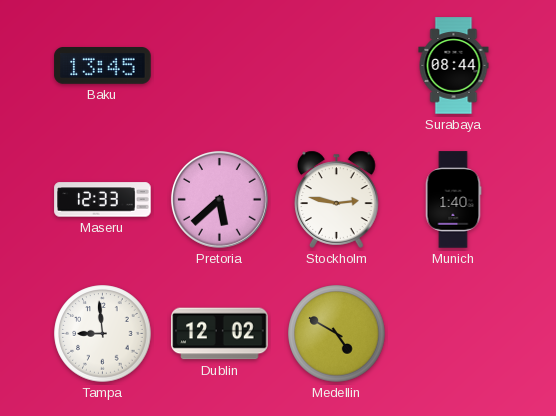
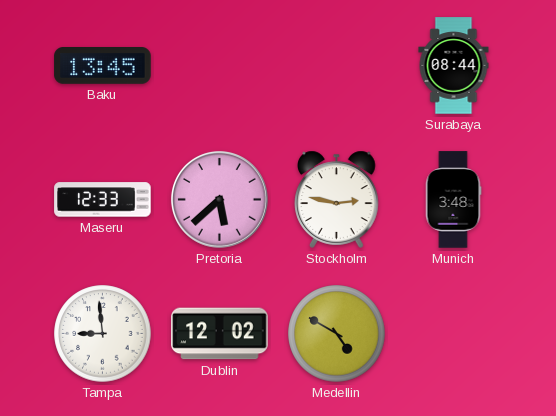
Munich: 1:40 -> 3:48
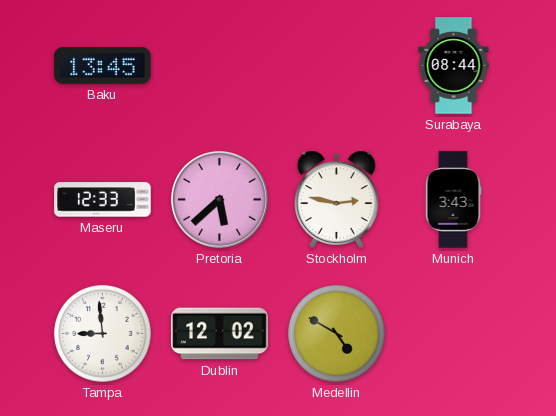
Munich: 3:48 -> 3:43
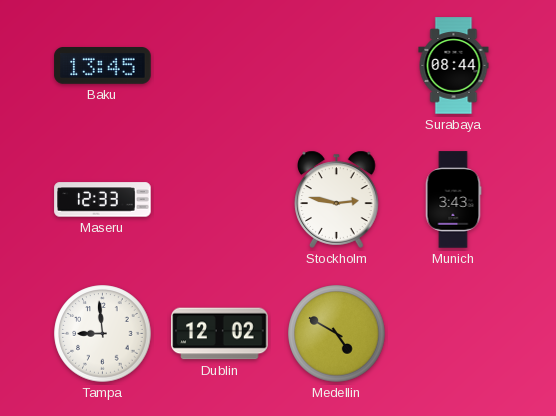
Pretoria: 5:38 -> none
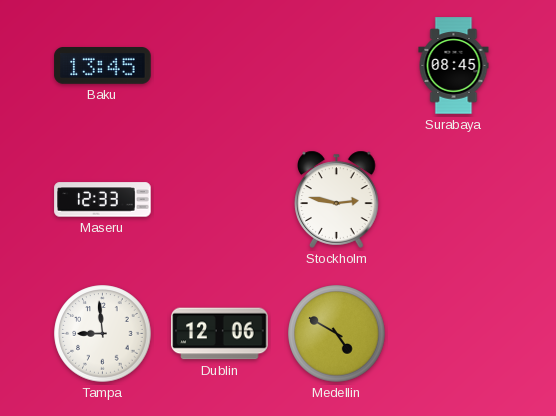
Surabaya: 08:44 -> 08:45
Munich: 3:43 -> none
Dublin: 12:02 -> 12:06
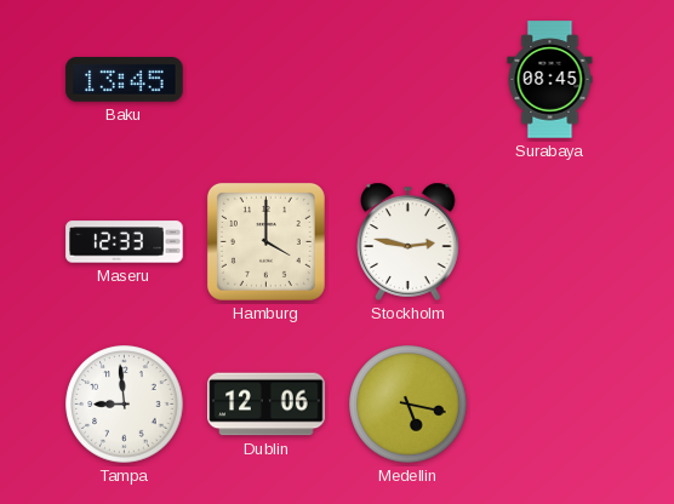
Hamburg: none -> 4:00
Medellin: 4:50 -> 5:17
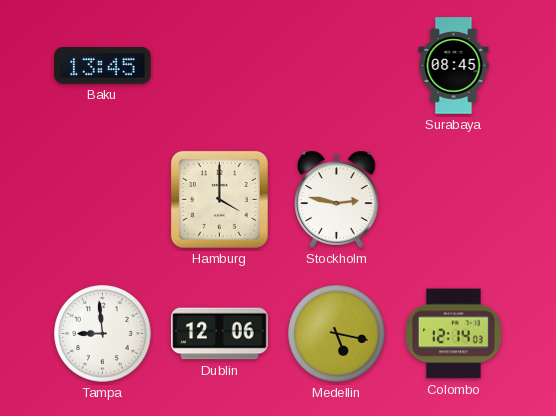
Maseru: 12:33 -> none
Colombo: none -> 12:14
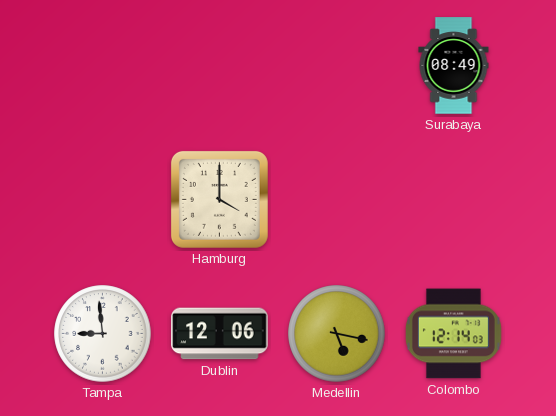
Baku: 13:45 -> none
Surabaya: 08:45 -> 08:49
Stockholm: 2:47 -> none
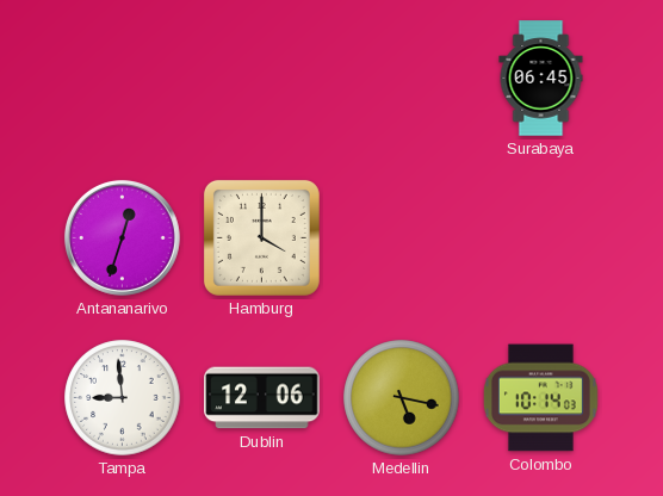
Surabaya: 08:49 -> 06:45
Antananarivo: none -> 12:33
Colombo: 12:14 -> 10:14
